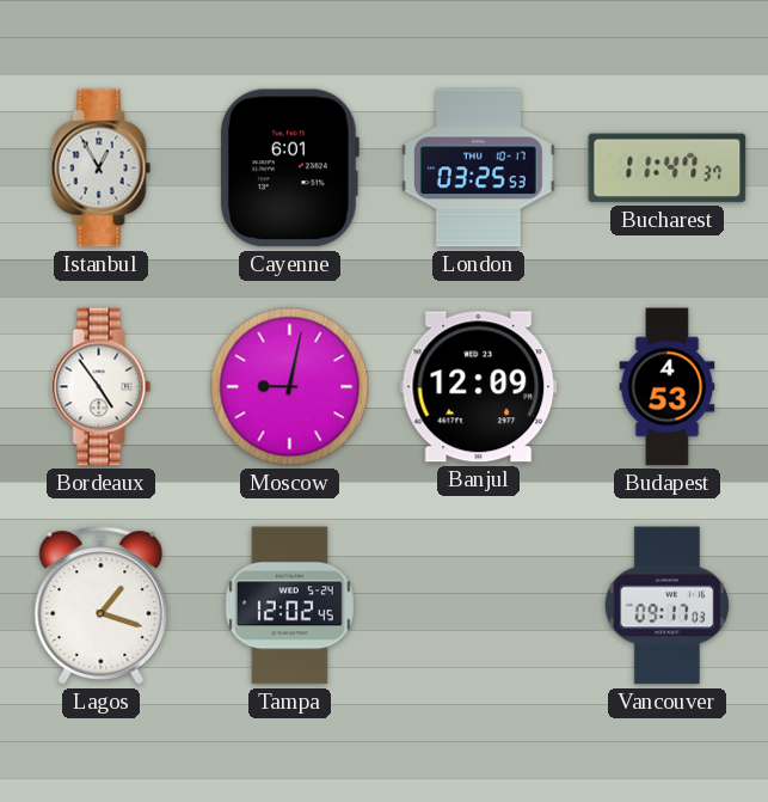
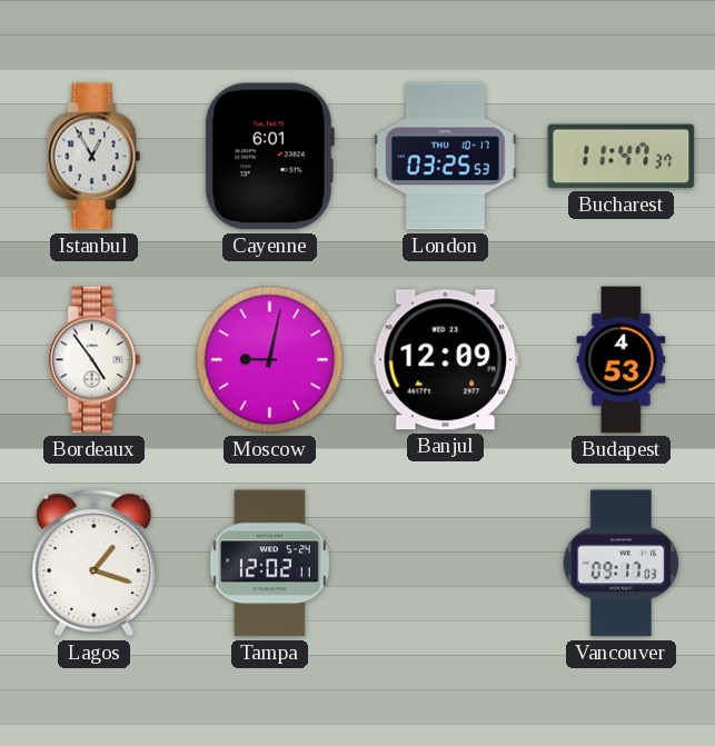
Tampa: 12:02:45 -> 12:02:11
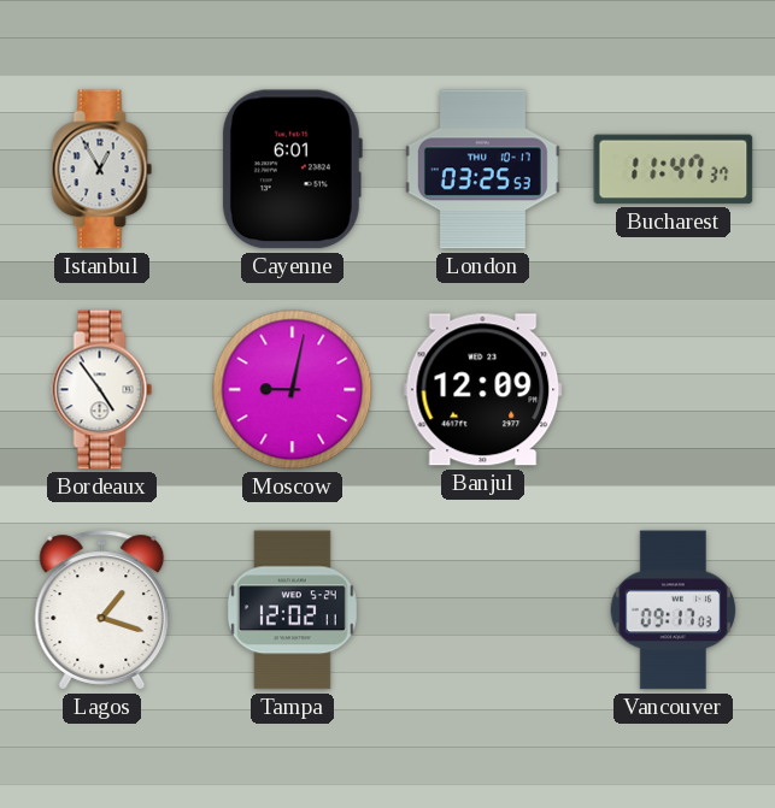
Budapest: 4:53 -> none
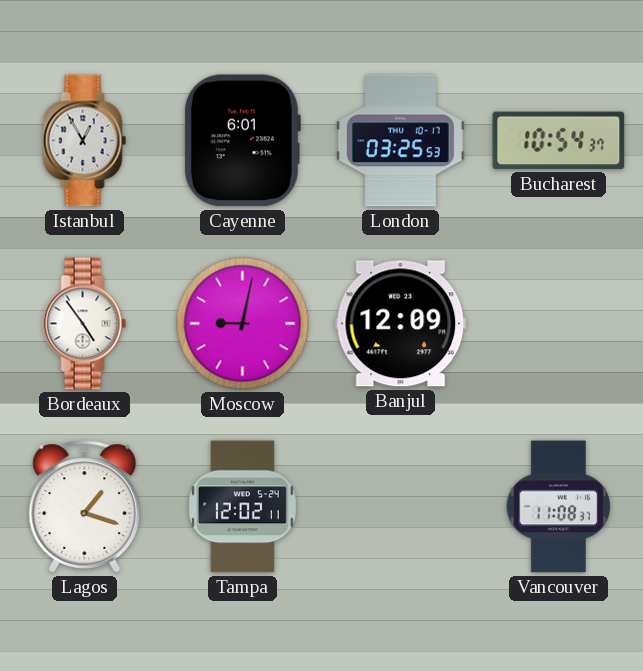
Bucharest: 11:47 -> 10:54
Vancouver: 09:17 -> 11:08
